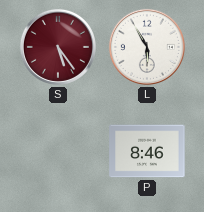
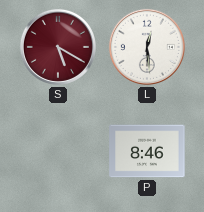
S: 5:24 -> 5:20
L: 5:55 -> 12:29
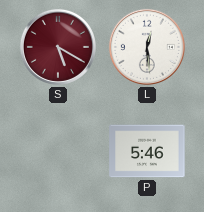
P: 8:46 -> 5:46
